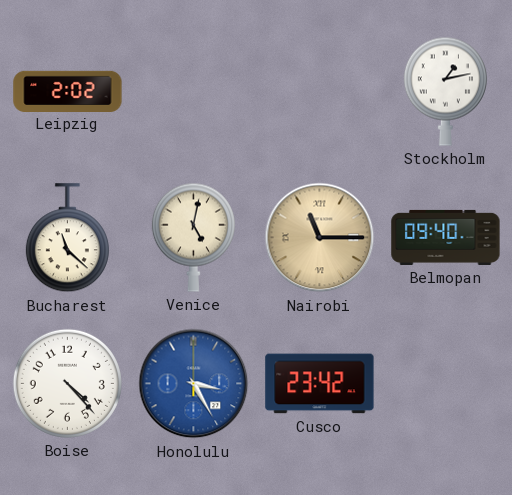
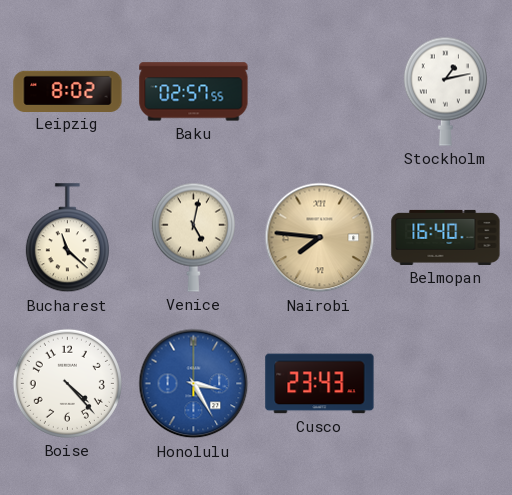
Leipzig: 2:02 -> 8:02
Baku: none -> 02:57
Nairobi: 11:15 -> 7:46
Belmopan: 09:40 -> 16:40
Cusco: 23:42 -> 23:43
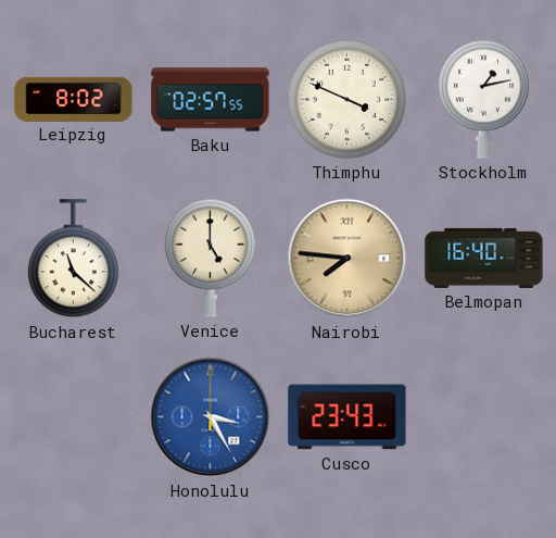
Thimphu: none -> 3:49
Venice: 5:02 -> 5:00
Boise: 4:23 -> none
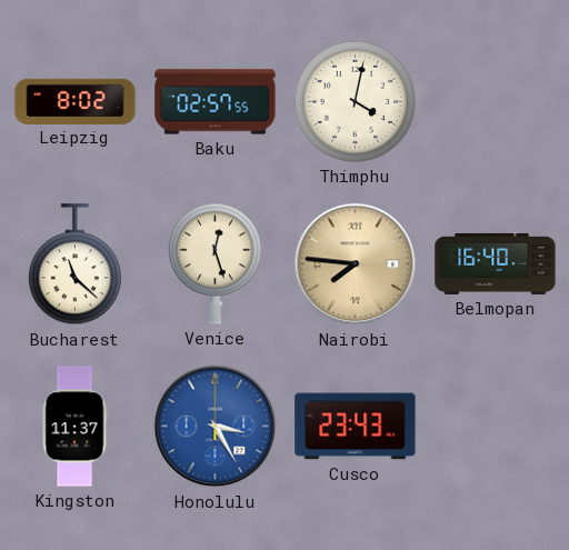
Thimphu: 3:49 -> 4:02
Stockholm: 1:13 -> none
Venice: 5:00 -> 12:27
Kingston: none -> 11:37
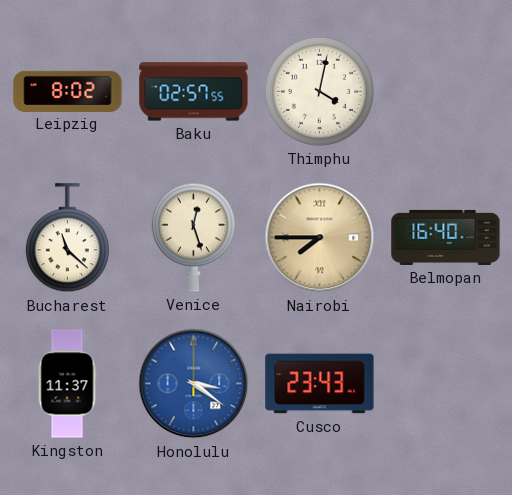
Nairobi: 7:46 -> 7:45
Honolulu: 3:25 -> 3:21
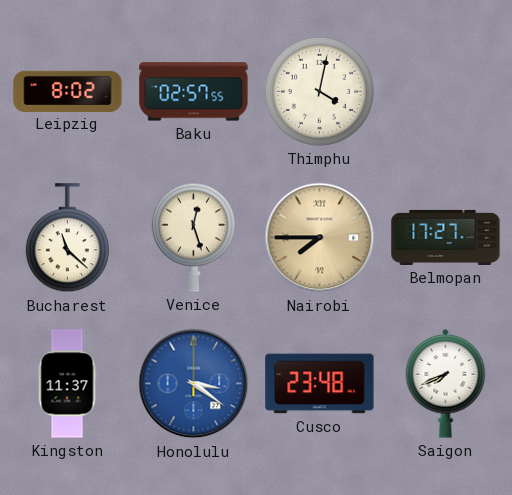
Belmopan: 16:40 -> 17:27
Cusco: 23:43 -> 23:48
Saigon: none -> 7:41
